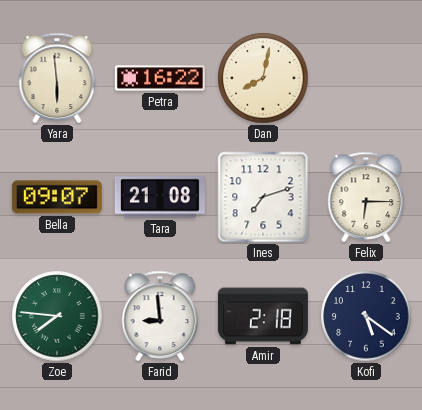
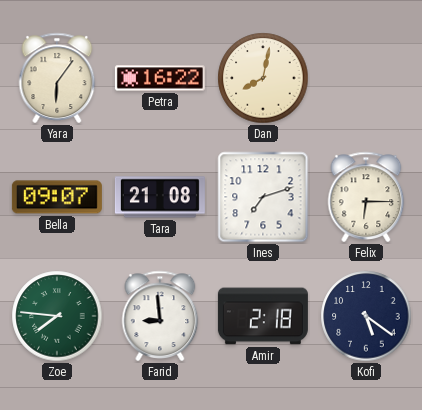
Yara: 5:59 -> 6:06
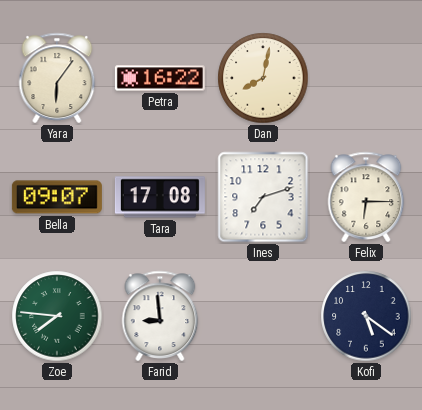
Tara: 21:08 -> 17:08
Amir: 2:18 -> none
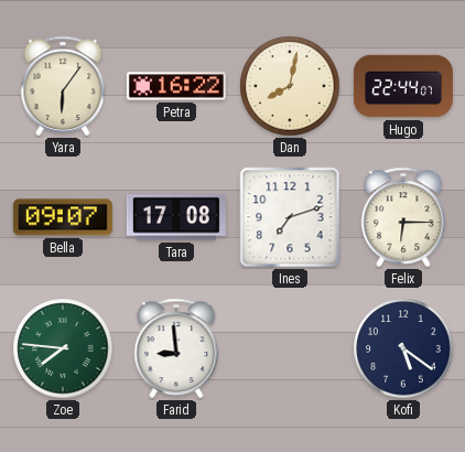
Hugo: none -> 22:44
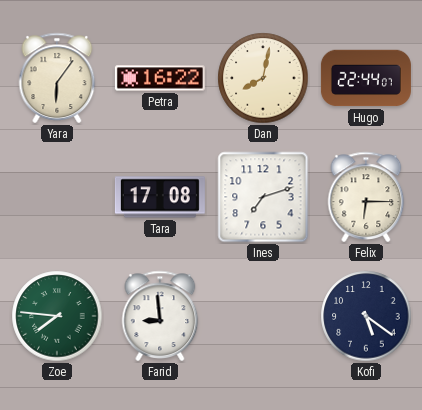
Bella: 09:07 -> none
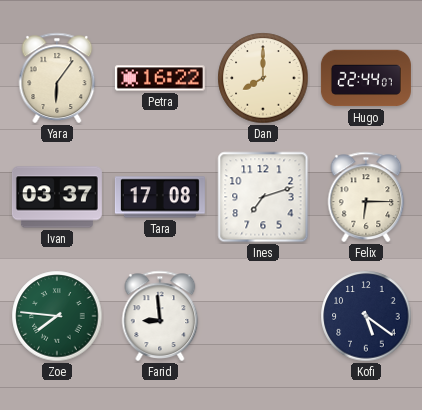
Dan: 8:02 -> 8:00
Ivan: none -> 03:37
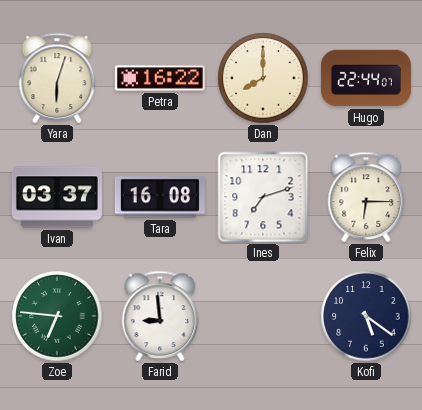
Yara: 6:06 -> 6:03
Tara: 17:08 -> 16:08
Zoe: 7:46 -> 6:46
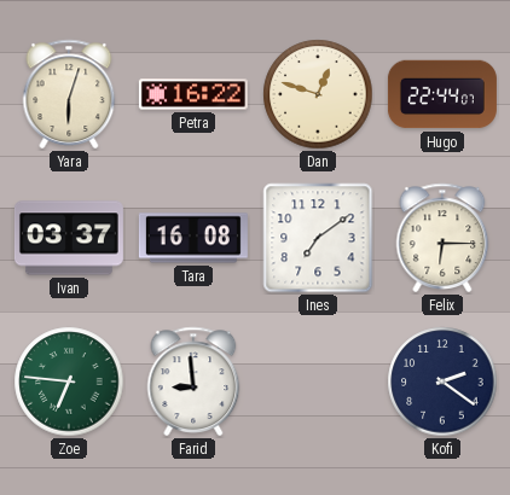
Dan: 8:00 -> 12:48
Ines: 7:12 -> 7:09
Kofi: 5:21 -> 2:21
